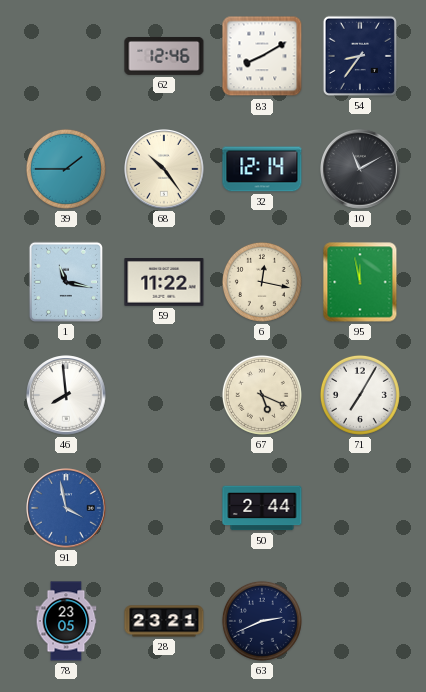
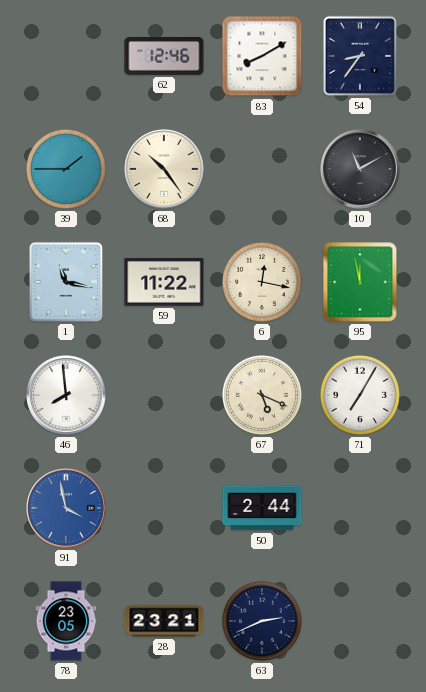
32: 12:14 -> none
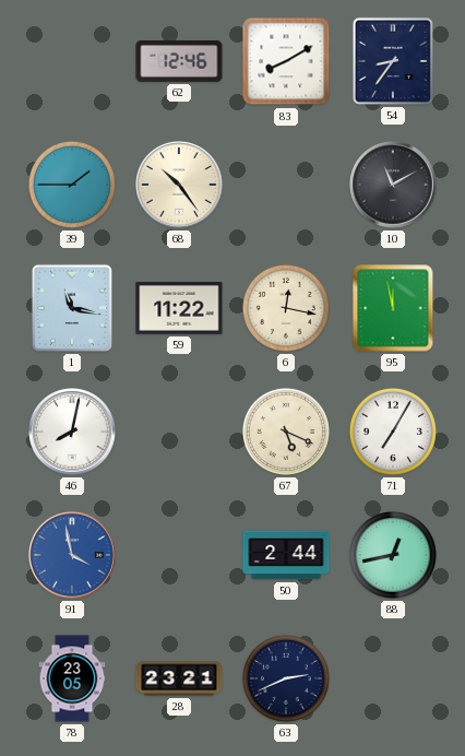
46: 7:59 -> 8:02
88: none -> 12:43
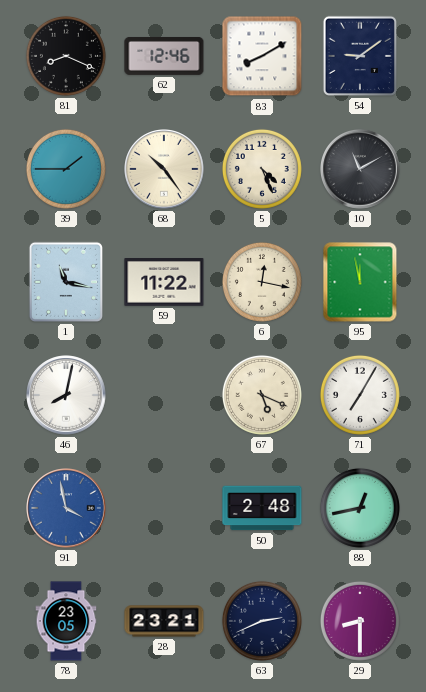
81: none -> 8:19
54: 8:36 -> 9:09
5: none -> 4:26
50: 2:44 -> 2:48
29: none -> 8:30
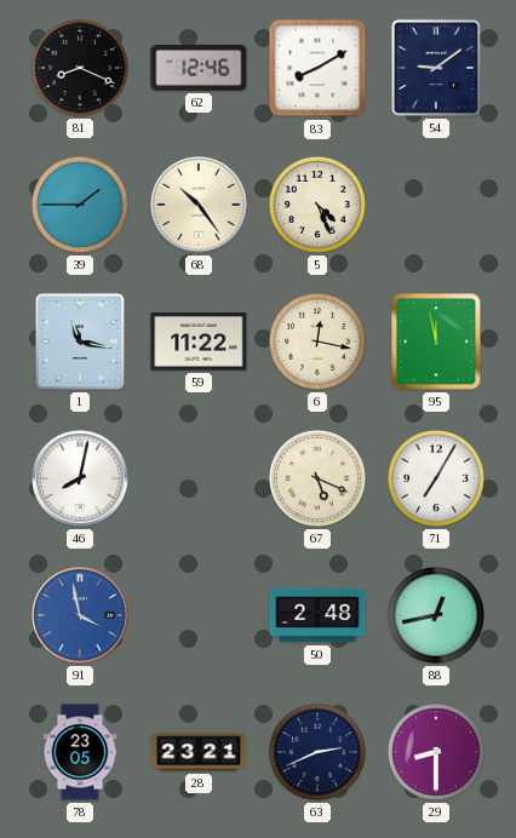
10: 11:10 -> none
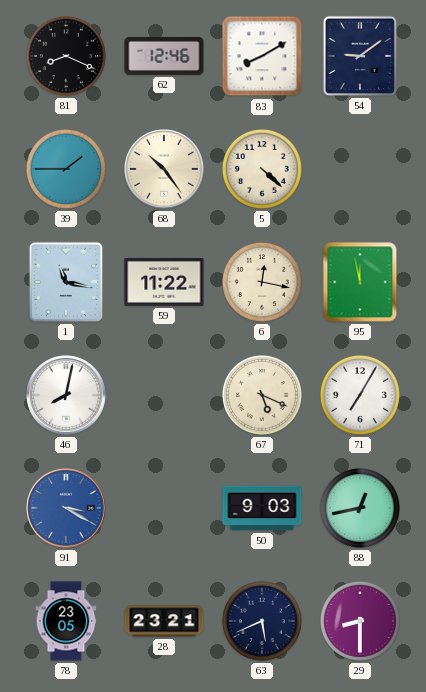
5: 4:26 -> 4:22
91: 3:58 -> 3:20
50: 2:48 -> 9:03
63: 2:41 -> 5:41
